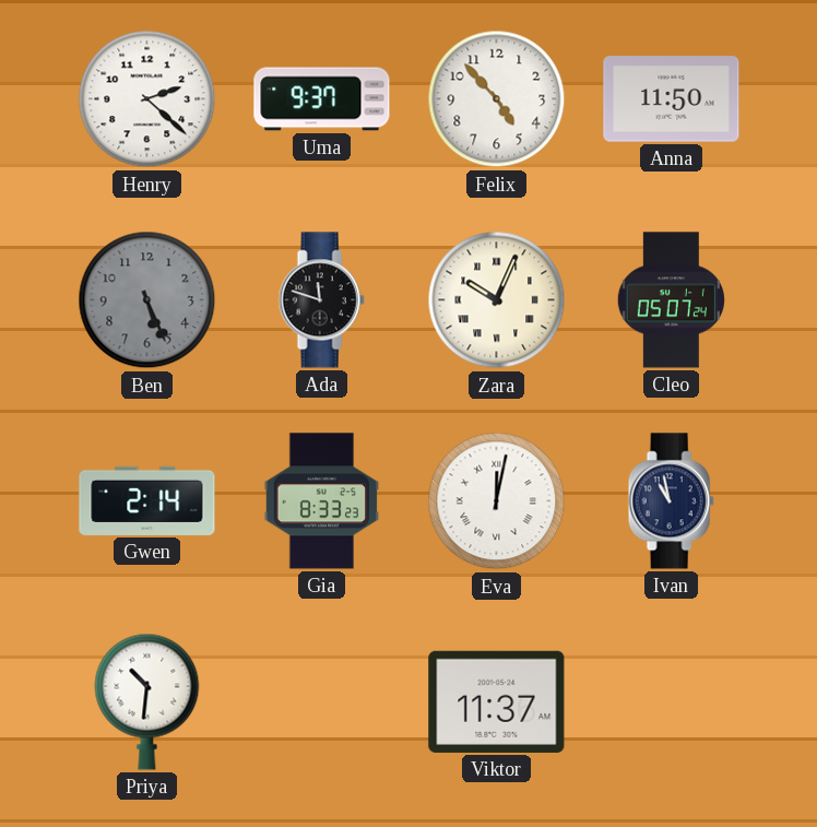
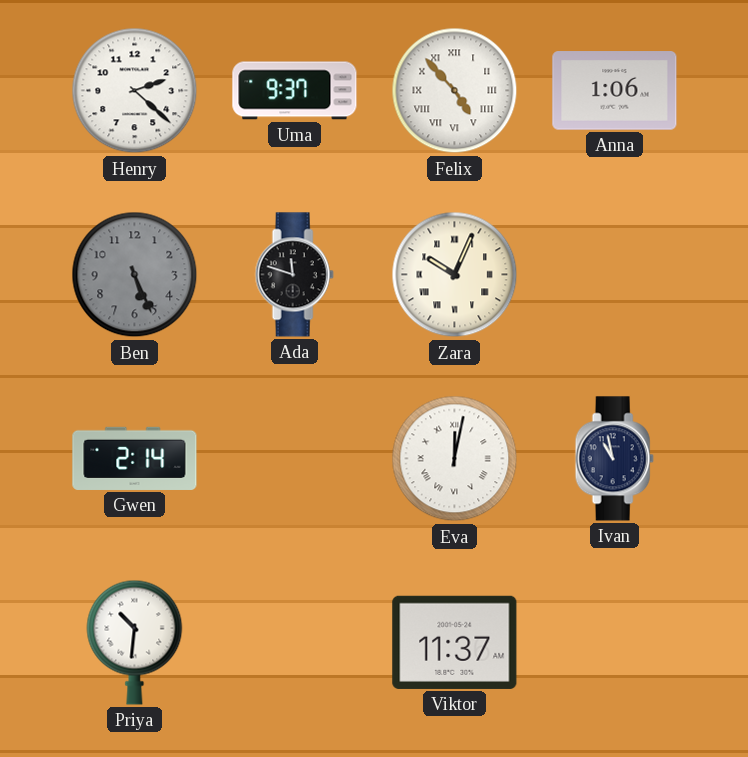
Felix numerals: Arabic -> Roman
Anna: 11:50 -> 1:06
Cleo: 05:07 -> none
Gia: 8:33 -> none
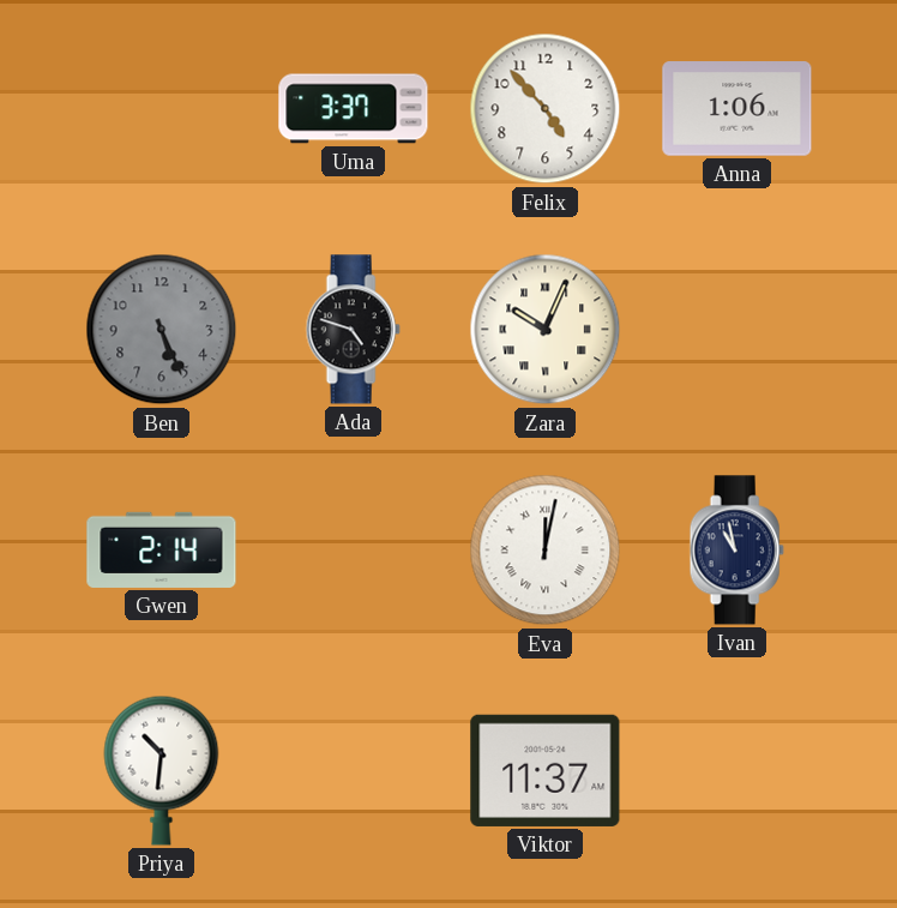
Henry: 2:22 -> none
Uma: 9:37 -> 3:37
Felix numerals: Roman -> Arabic
Ada: 11:48 -> 4:48
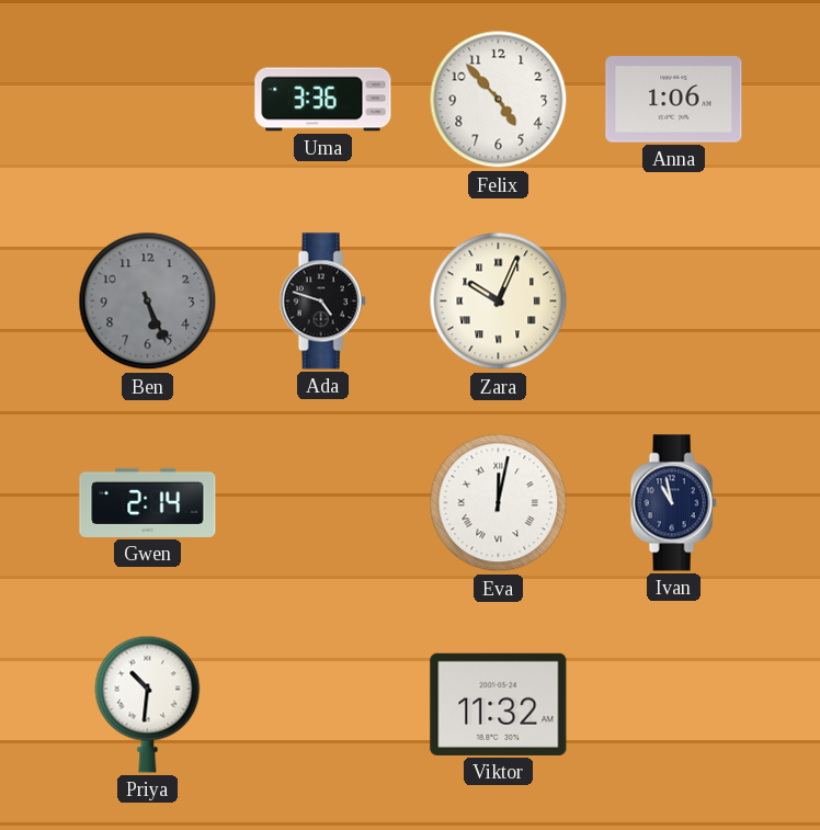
Uma: 3:37 -> 3:36
Viktor: 11:37 -> 11:32
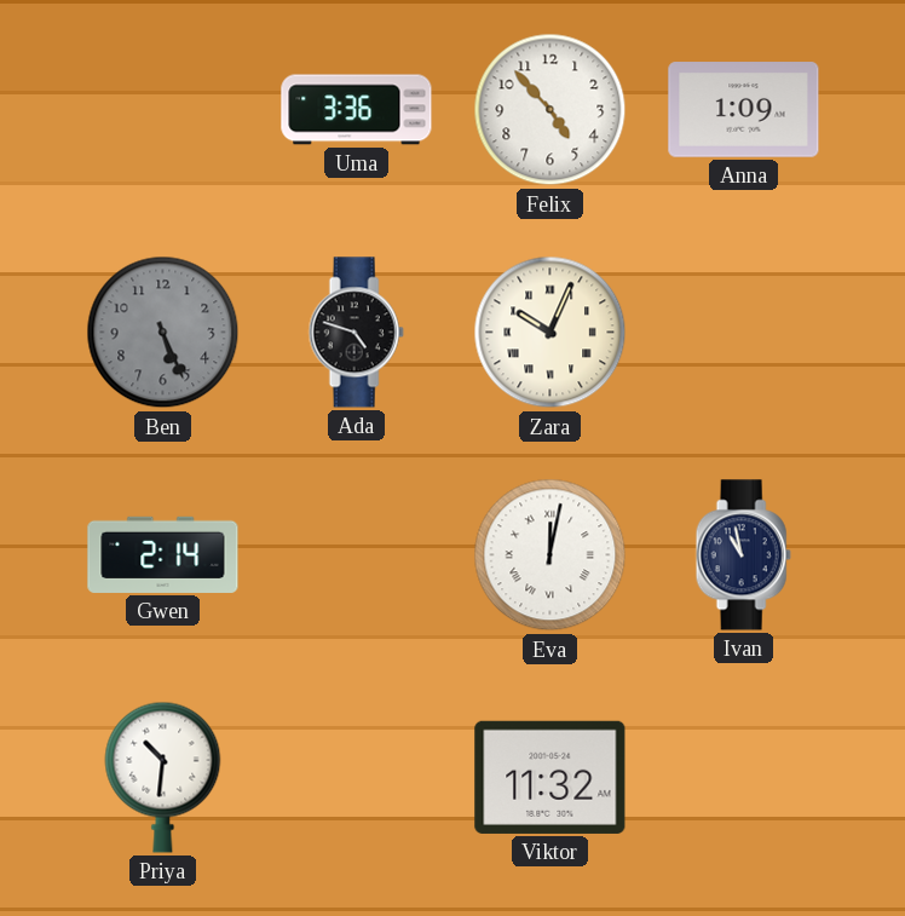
Anna: 1:06 -> 1:09
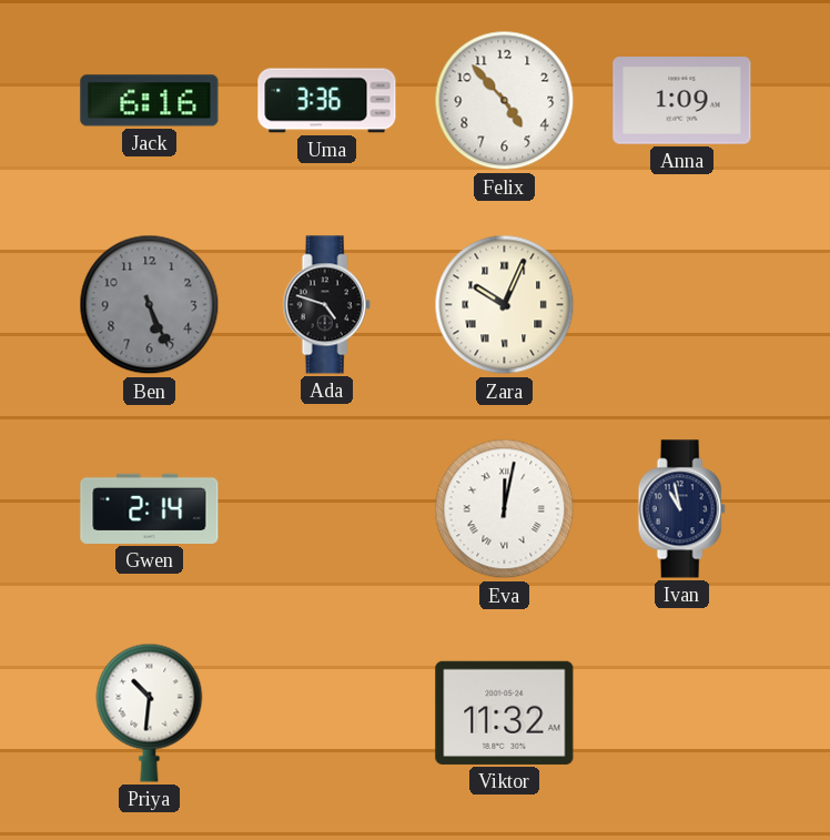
Jack: none -> 6:16
